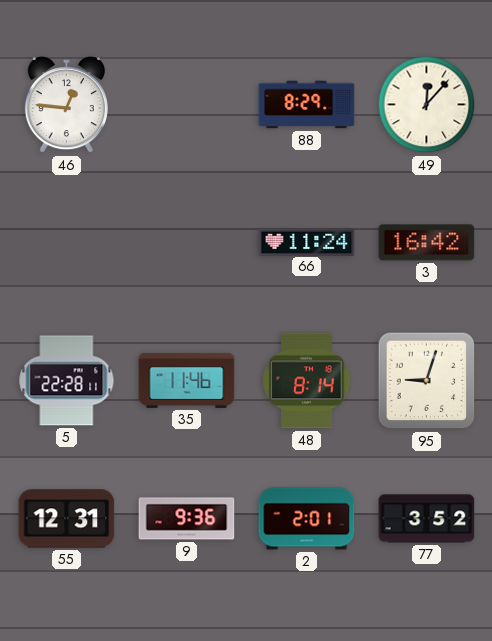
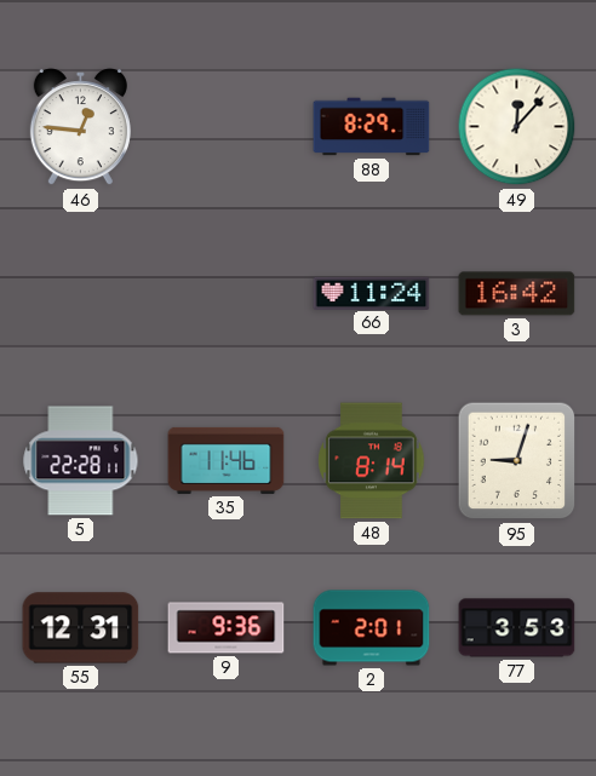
77: 3:52 -> 3:53
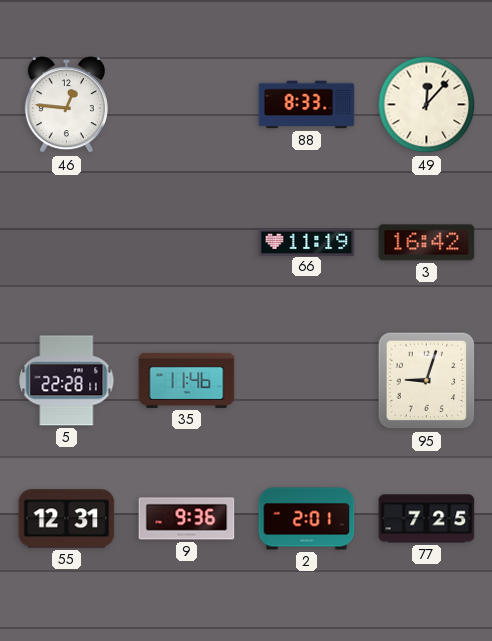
88: 8:29 -> 8:33
66: 11:24 -> 11:19
48: 8:14 -> none
77: 3:53 -> 7:25
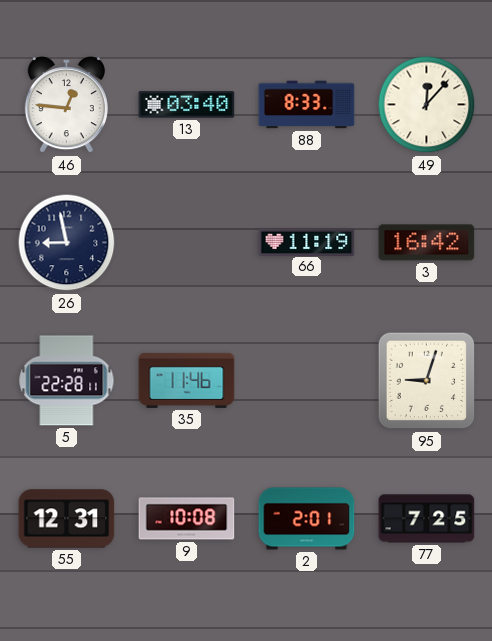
13: none -> 03:40
26: none -> 8:58
9: 9:36 -> 10:08
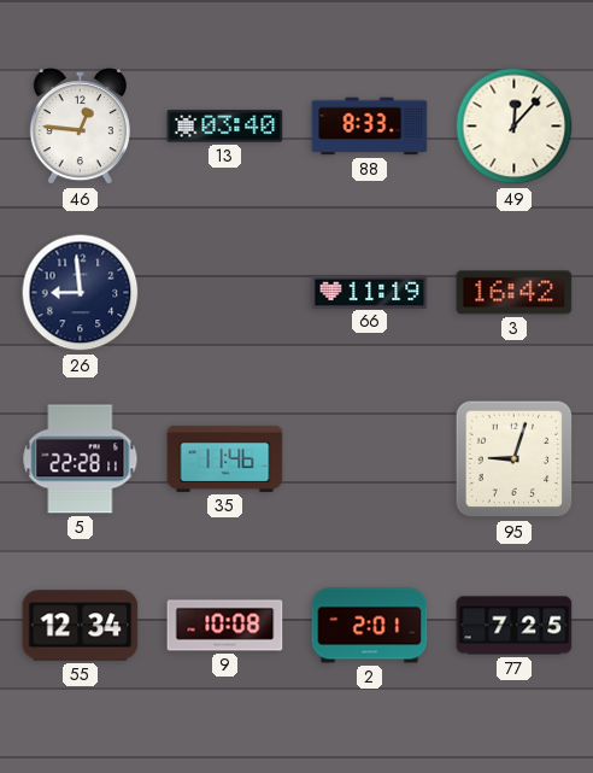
26: 8:58 -> 8:59
55: 12:31 -> 12:34
